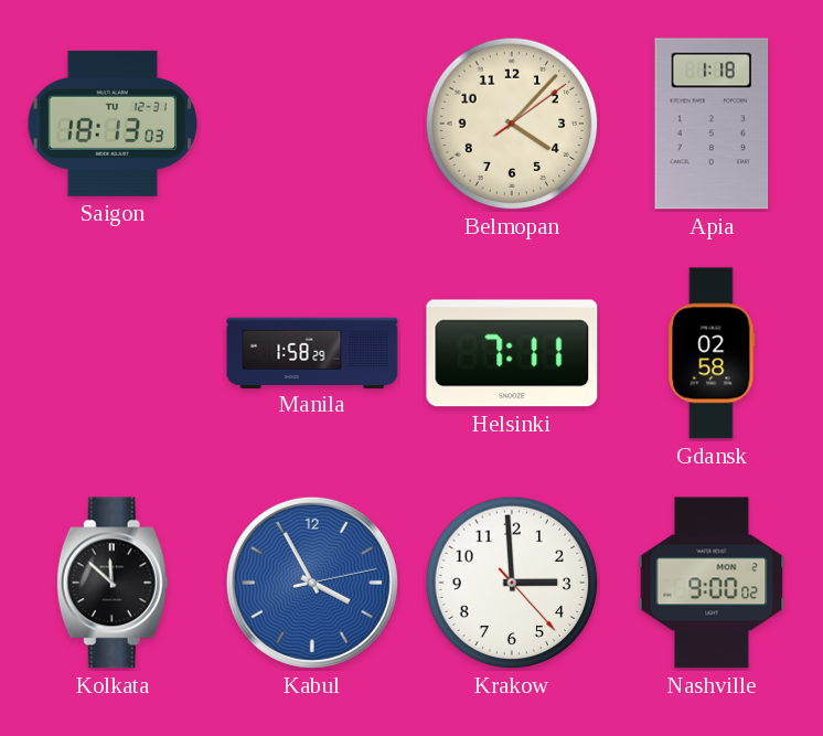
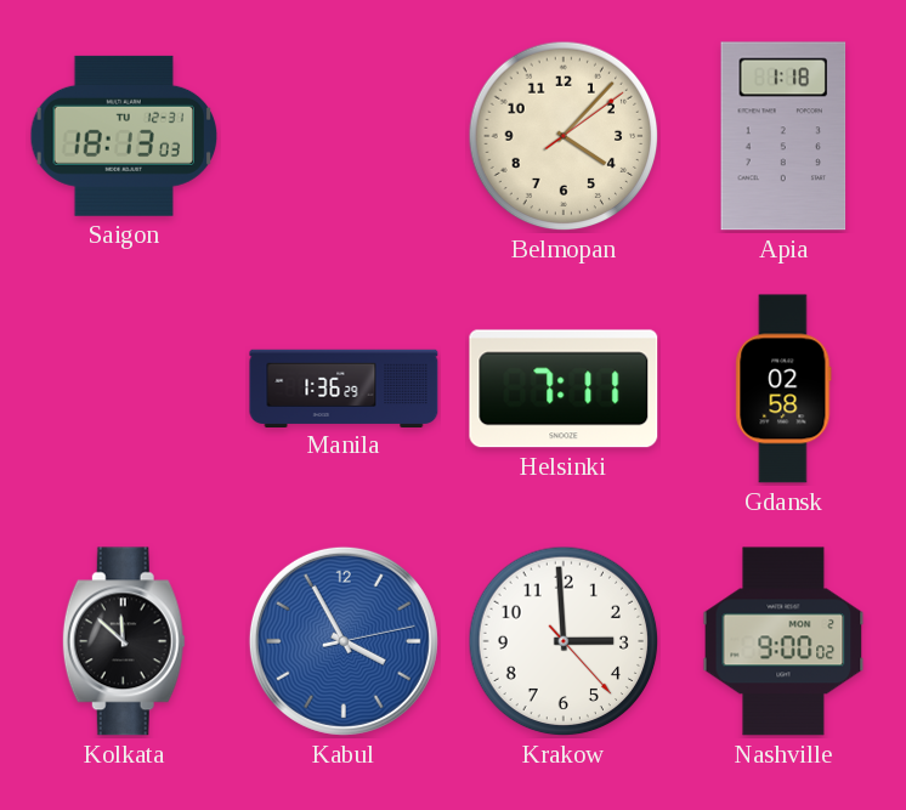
Manila: 1:58 -> 1:36
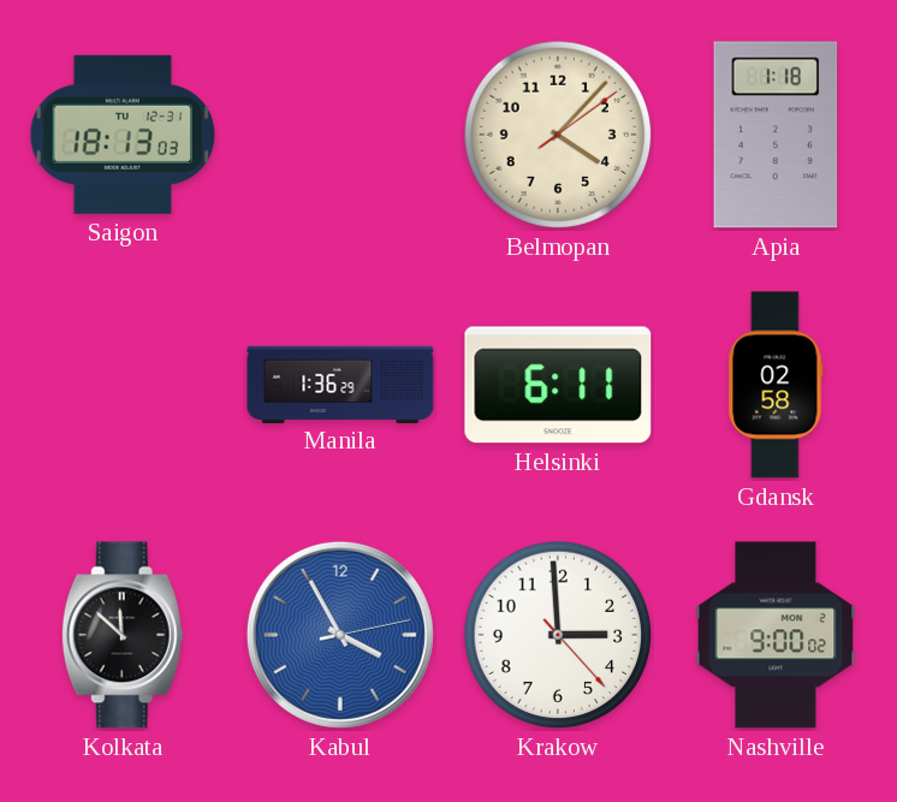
Helsinki: 7:11 -> 6:11
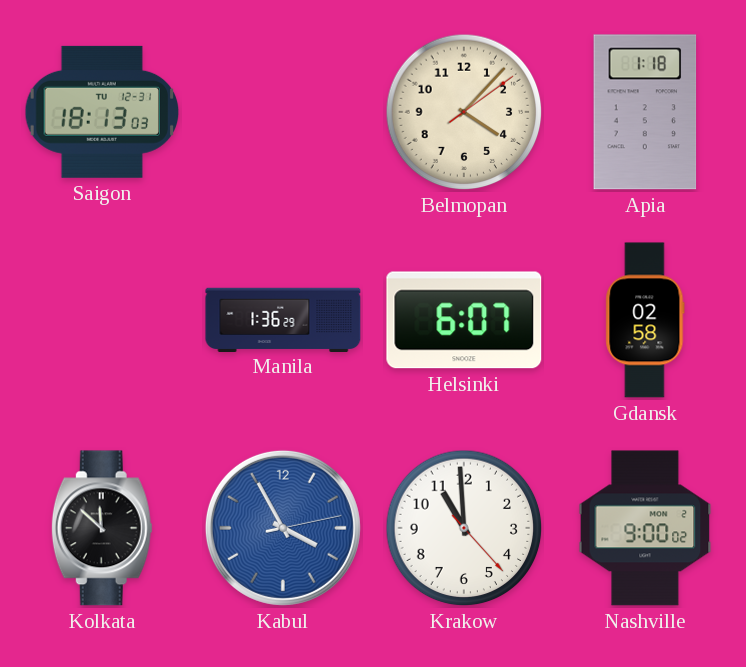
Helsinki: 6:11 -> 6:07
Krakow: 2:59 -> 10:59
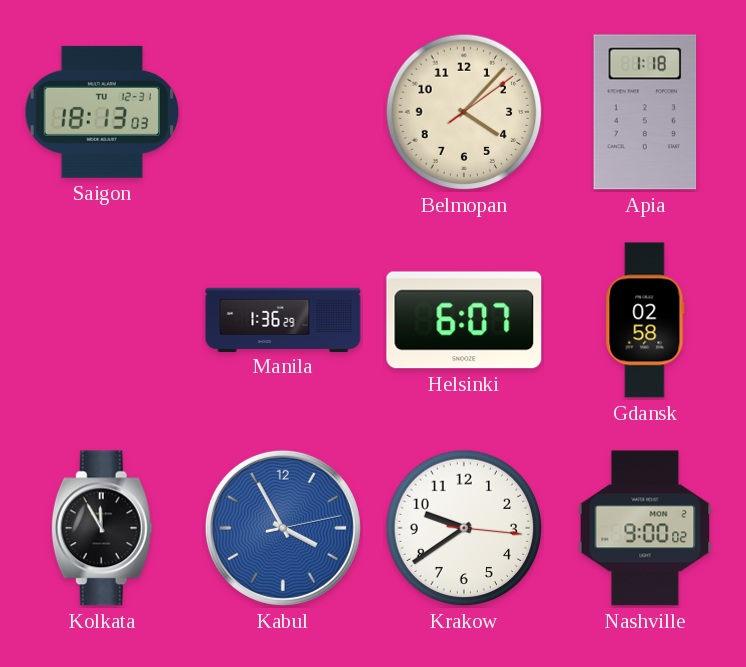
Kolkata: 11:52 -> 11:55
Krakow: 10:59 -> 9:39
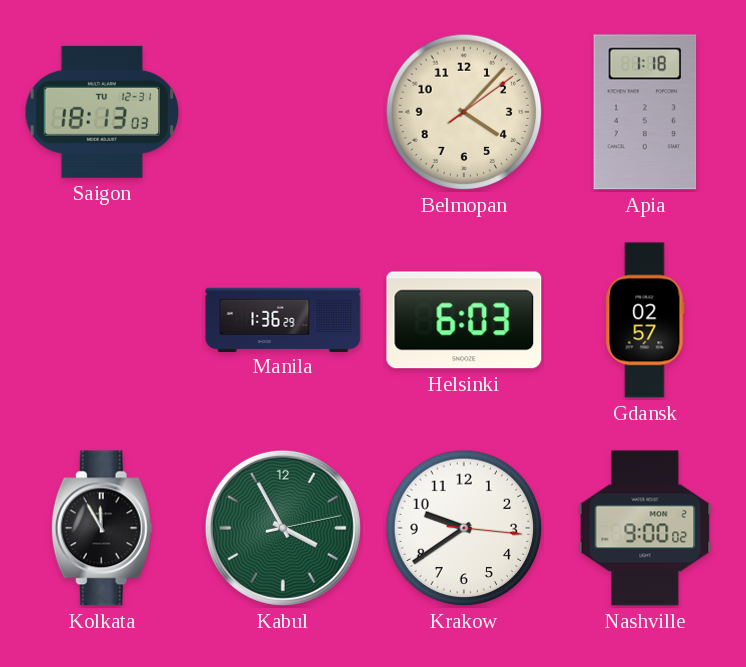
Helsinki: 6:07 -> 6:03
Gdansk: 02:58 -> 02:57
Kabul dial: blue -> green
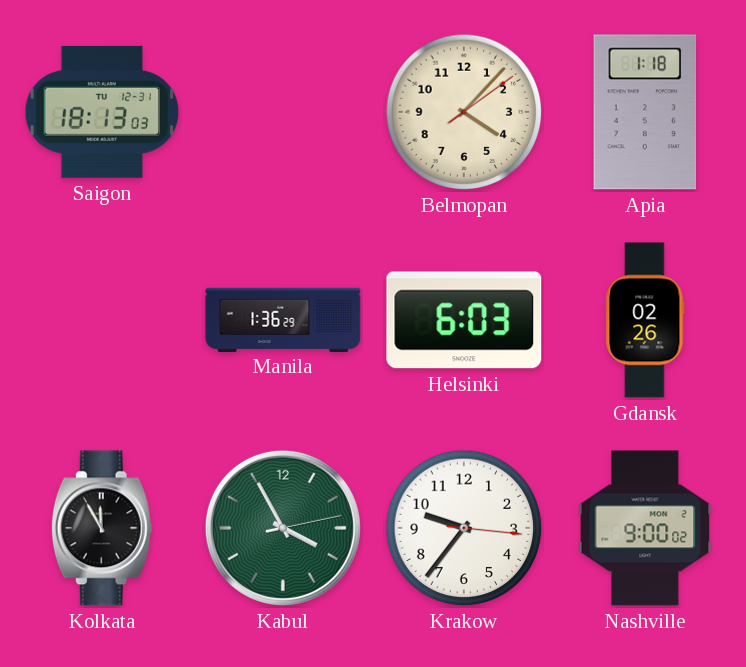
Gdansk: 02:57 -> 02:26
Krakow: 9:39 -> 9:36
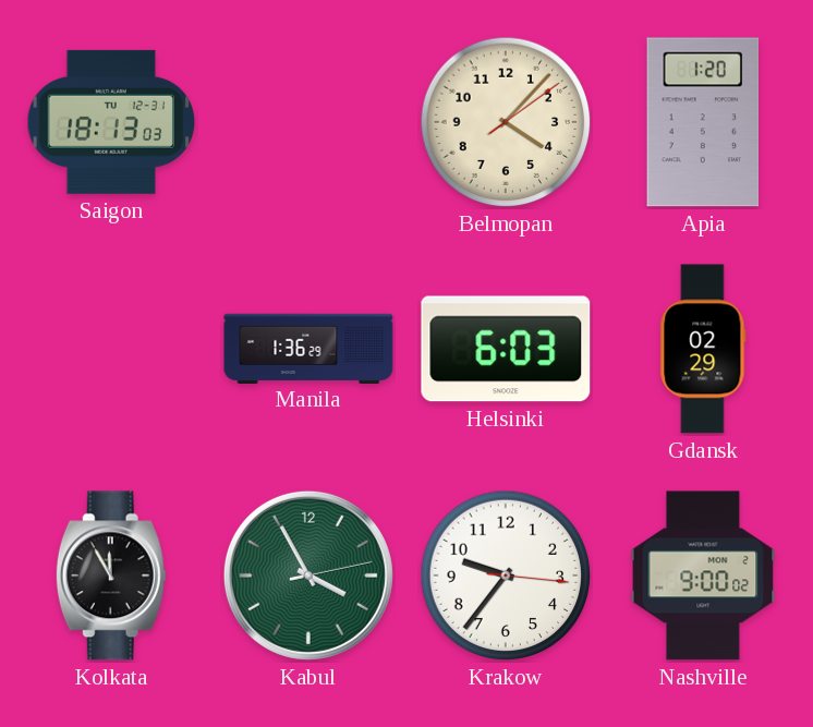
Apia: 1:18 -> 1:20
Gdansk: 02:26 -> 02:29
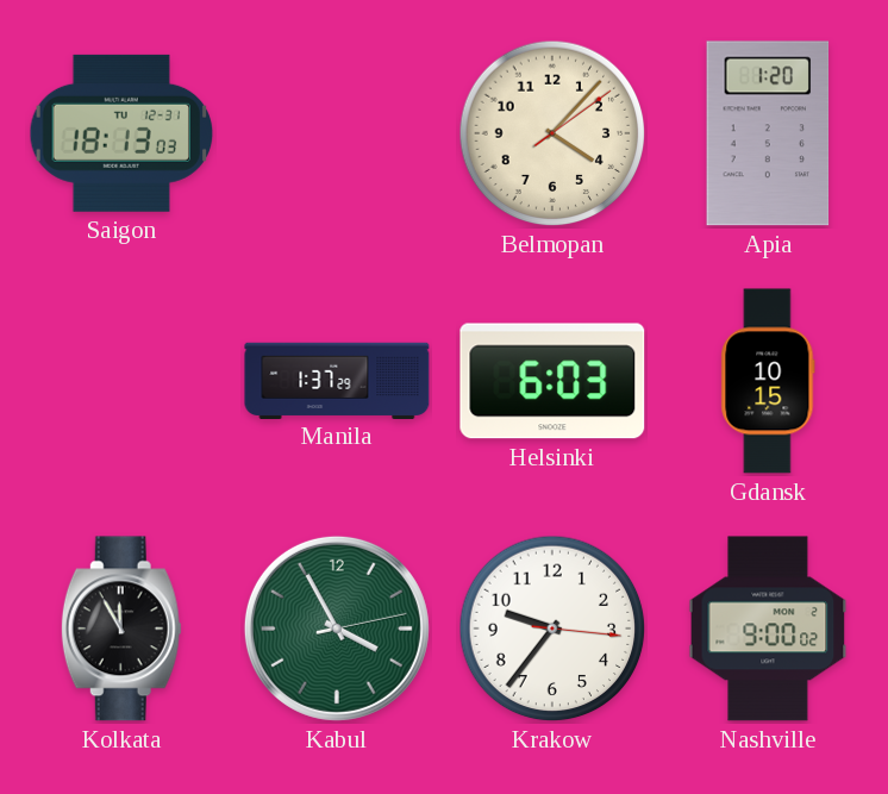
Manila: 1:36 -> 1:37
Gdansk: 02:29 -> 10:15
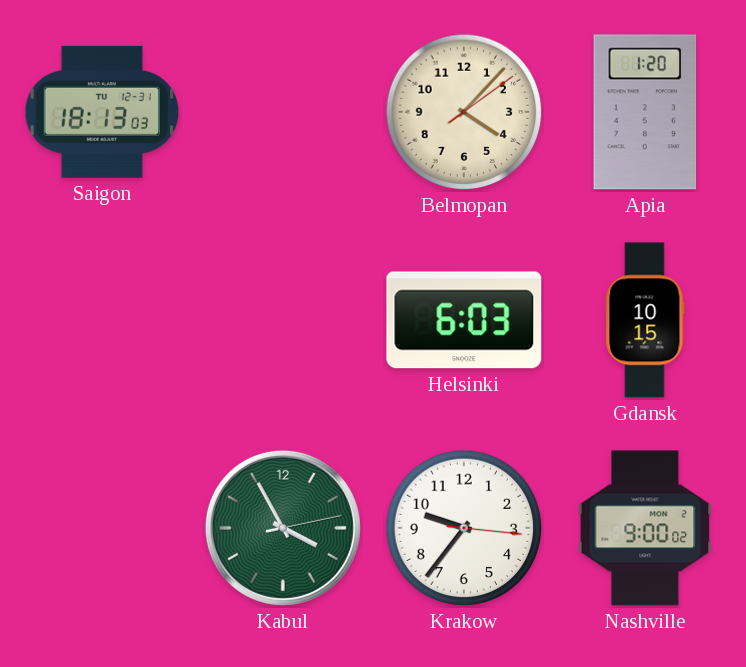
Manila: 1:37 -> none
Kolkata: 11:55 -> none
